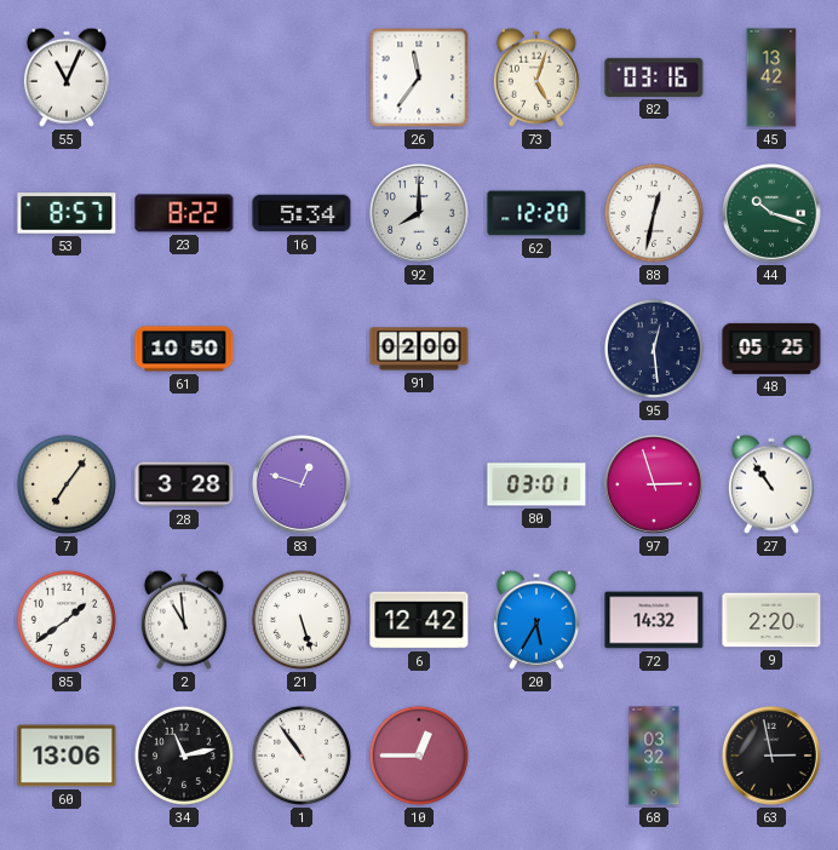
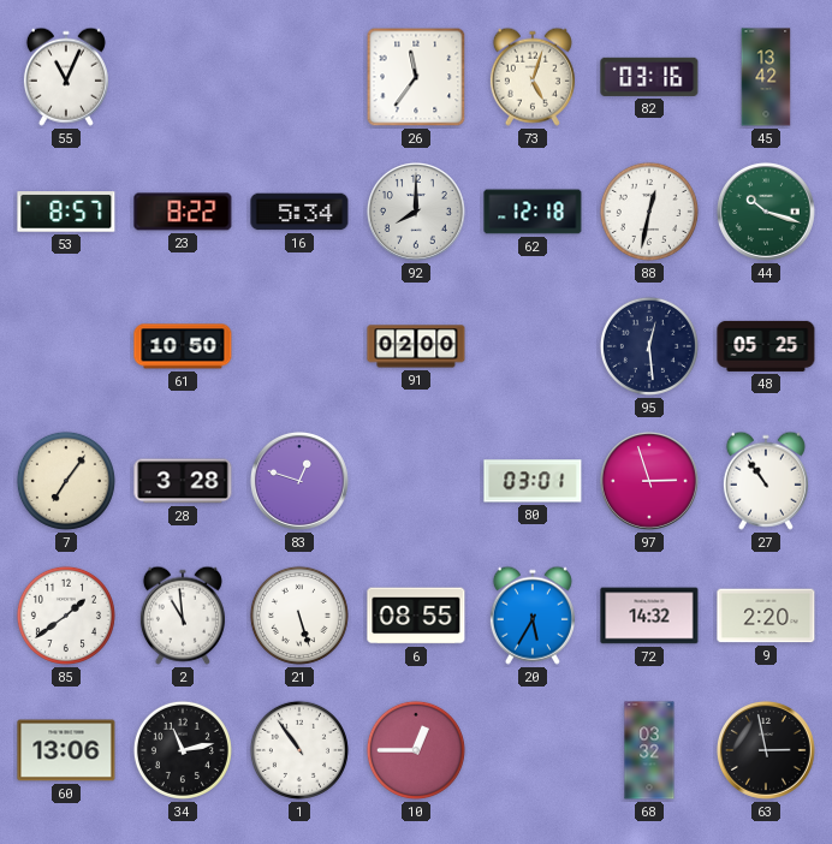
62: 12:20 -> 12:18
6: 12:42 -> 08:55
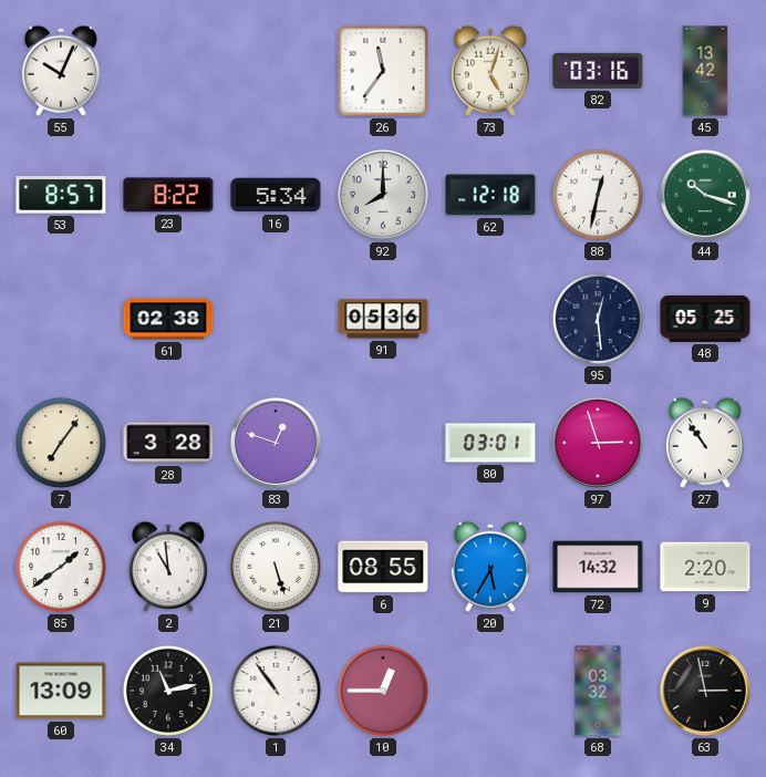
55: 11:04 -> 10:04
61: 10:50 -> 02:38
91: 02:00 -> 05:36
60: 13:06 -> 13:09
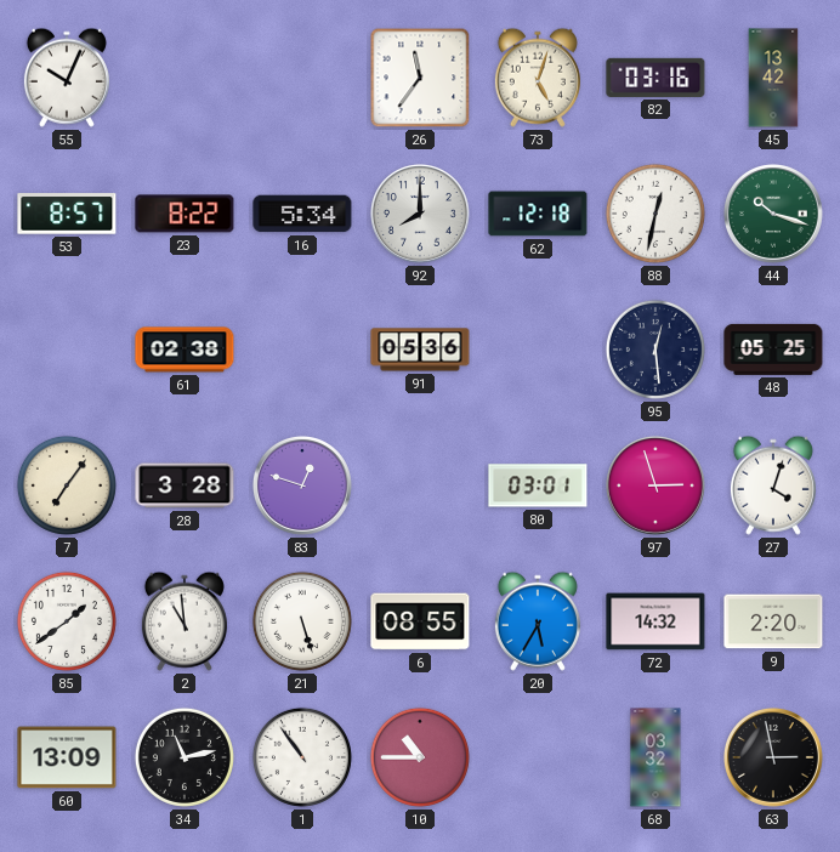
27: 10:54 -> 4:03
10: 12:45 -> 10:45
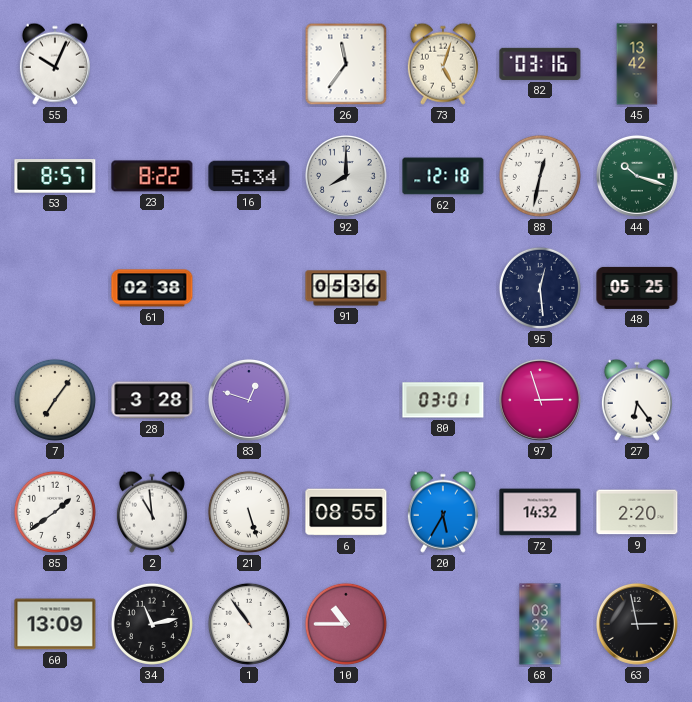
27: 4:03 -> 6:24
